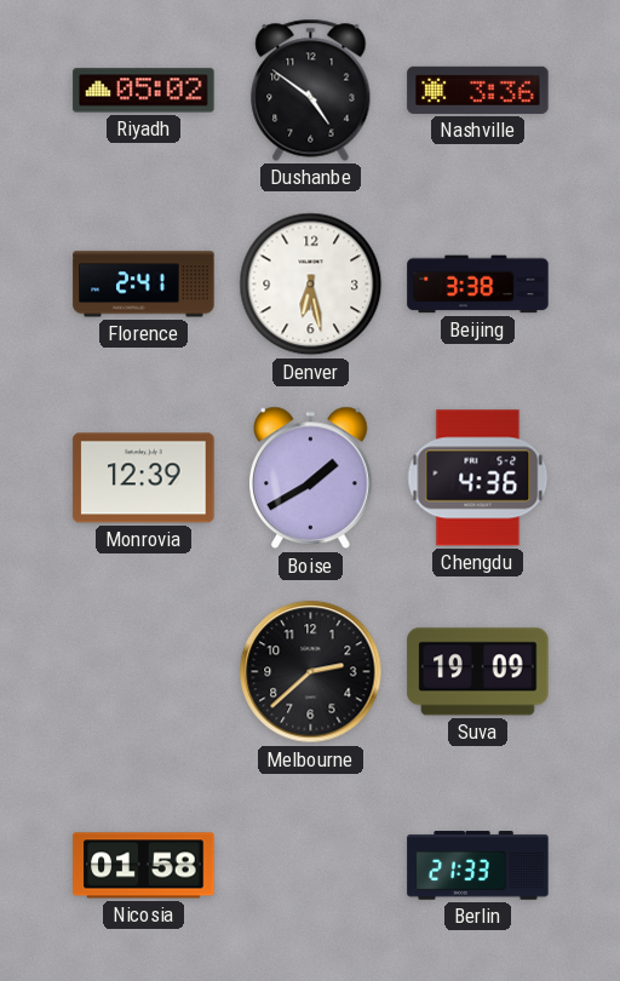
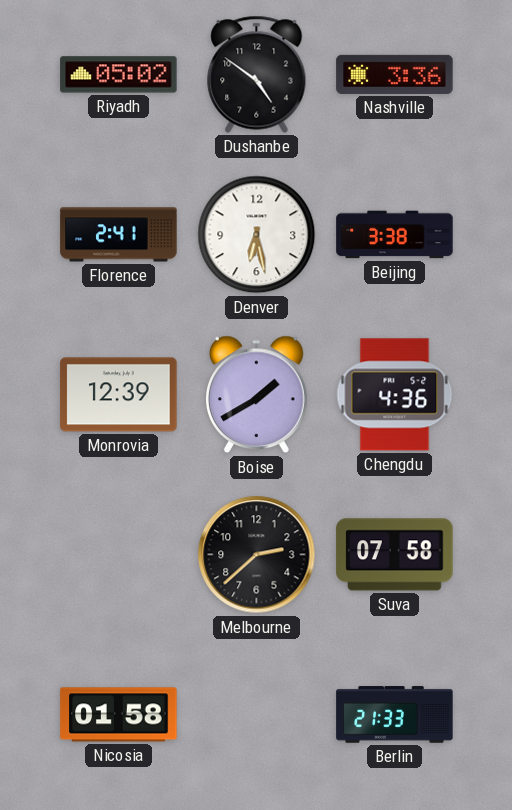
Suva: 19:09 -> 07:58
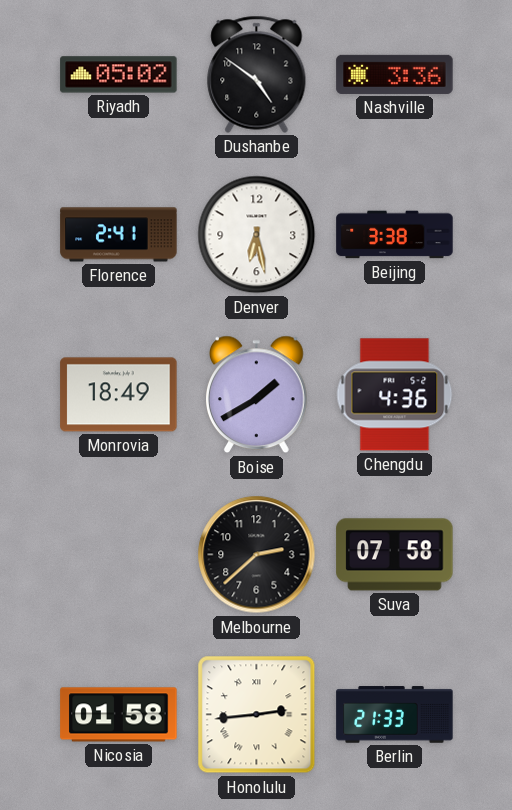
Monrovia: 12:39 -> 18:49
Honolulu: none -> 2:44
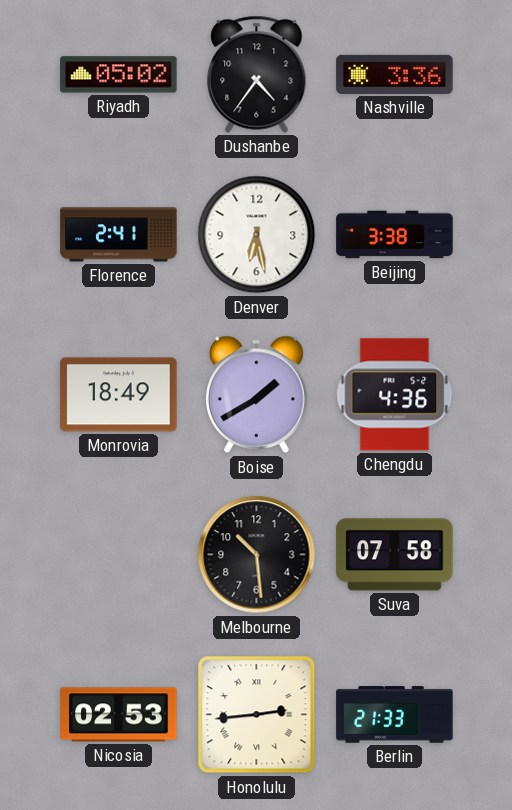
Dushanbe: 4:51 -> 4:36
Melbourne: 2:38 -> 10:29
Nicosia: 01:58 -> 02:53
